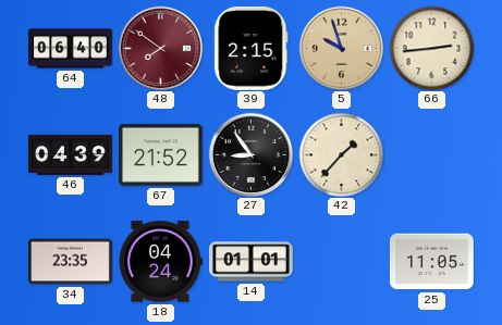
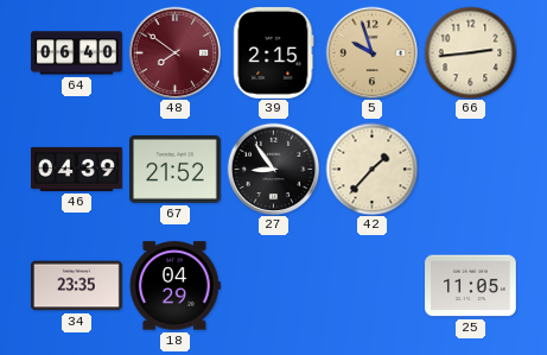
18: 04:24 -> 04:29
14: 01:01 -> none
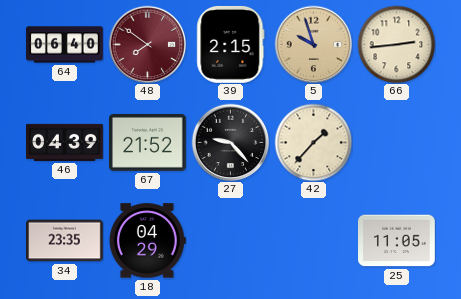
27: 8:54 -> 9:23
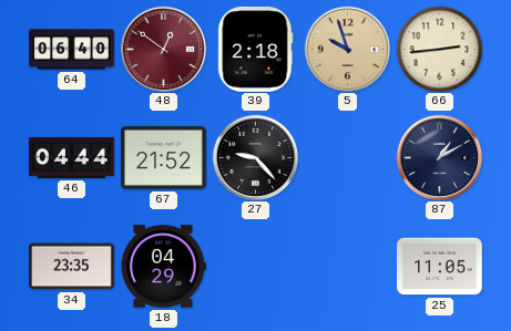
48: 7:51 -> 12:51
39: 2:15 -> 2:18
46: 04:39 -> 04:44
42: 1:37 -> none
87: none -> 1:10
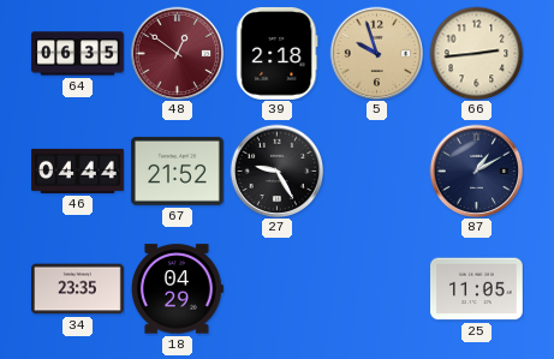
64: 06:40 -> 06:35
27: 9:23 -> 9:25
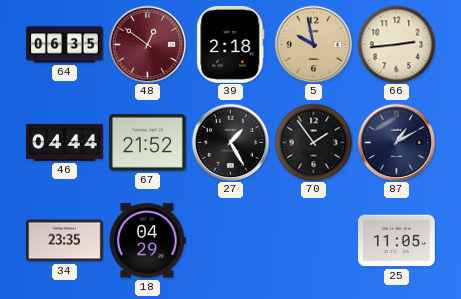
5: 9:57 -> 9:58
27: 9:25 -> 1:25
70: none -> 1:54
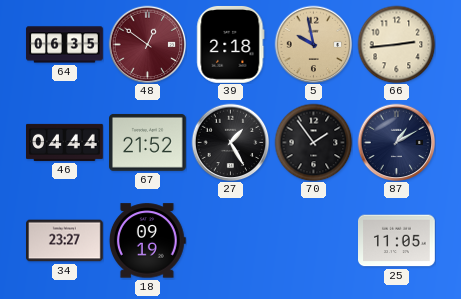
34: 23:35 -> 23:27
18: 04:29 -> 09:19
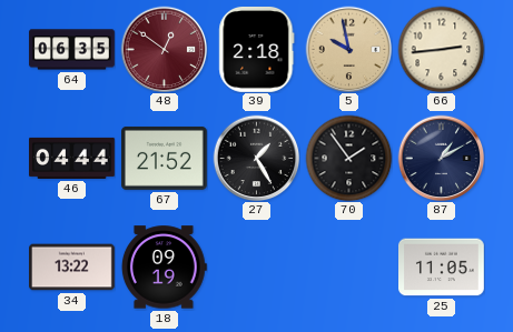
34: 23:27 -> 13:22
